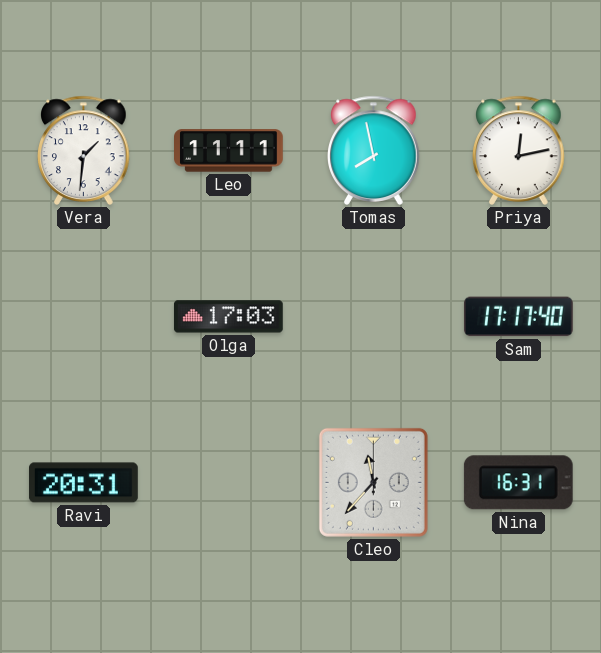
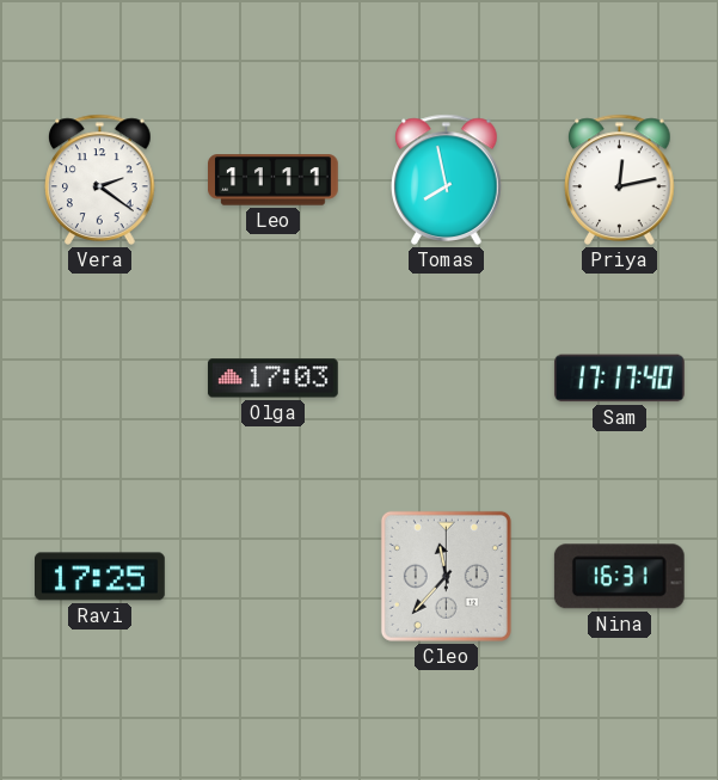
Vera: 1:31 -> 2:21
Ravi: 20:31 -> 17:25
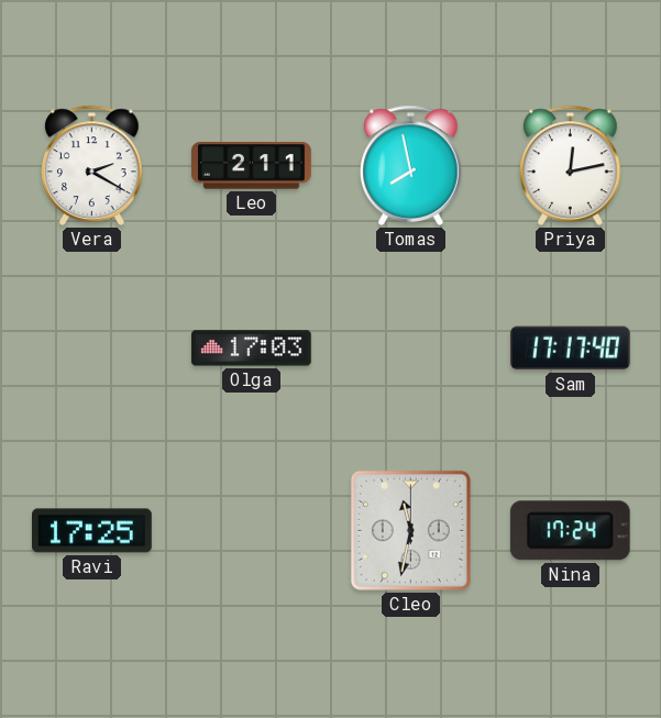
Vera: 2:21 -> 2:20
Leo: 11:11 -> 2:11
Cleo: 11:37 -> 11:32
Nina: 16:31 -> 17:24
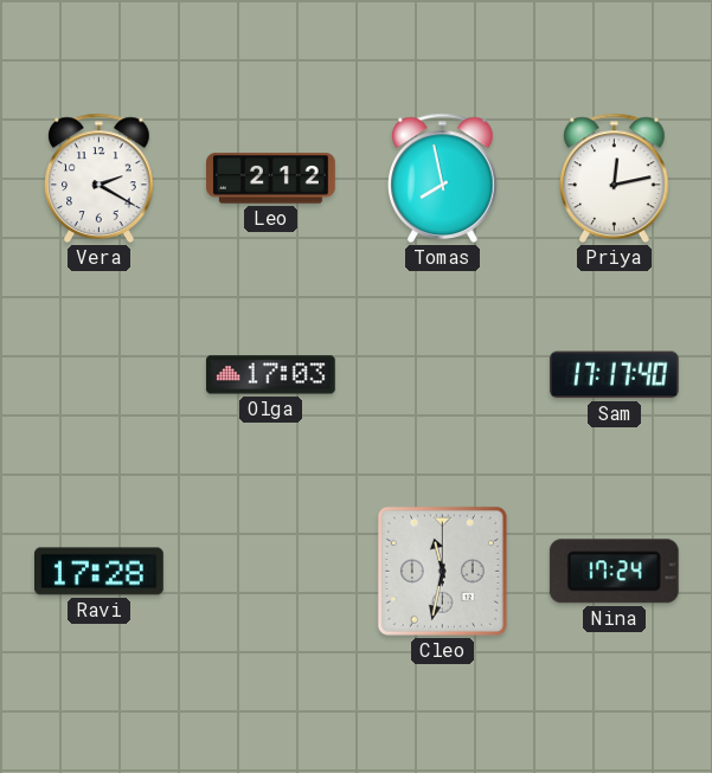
Leo: 2:11 -> 2:12
Ravi: 17:25 -> 17:28
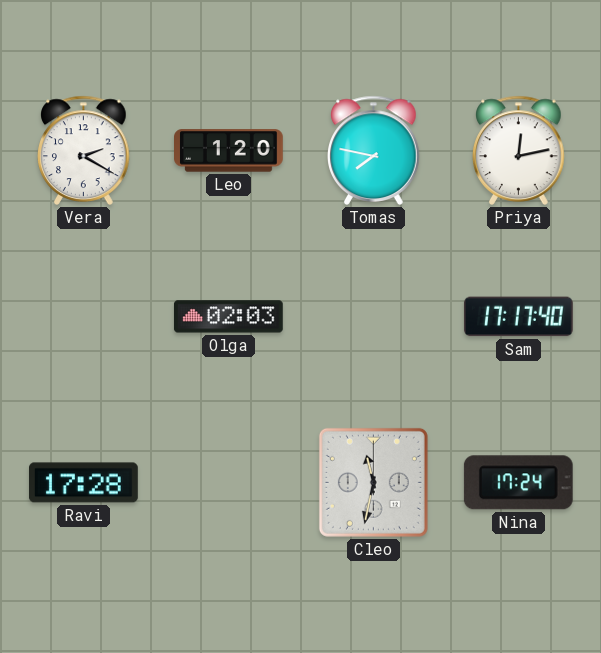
Leo: 2:12 -> 1:20
Tomas: 7:58 -> 7:47
Olga: 17:03 -> 02:03
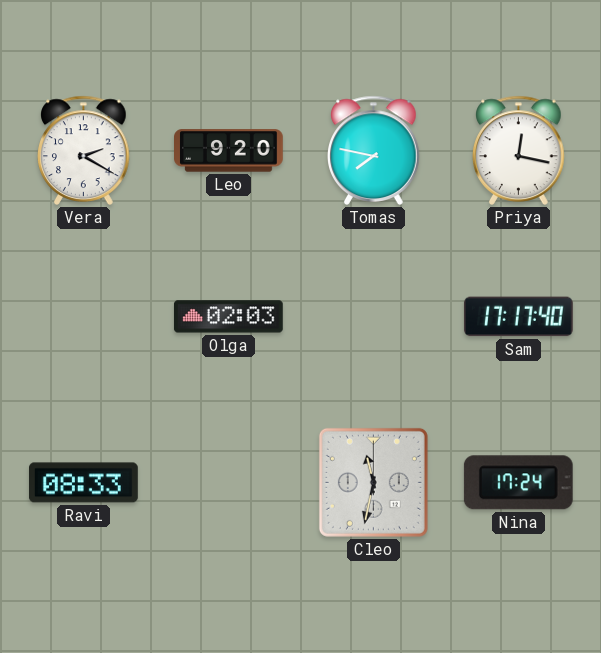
Leo: 1:20 -> 9:20
Priya: 12:13 -> 12:17
Ravi: 17:28 -> 08:33
